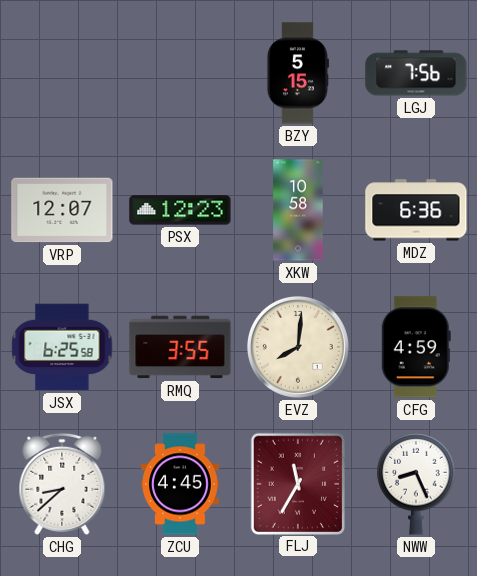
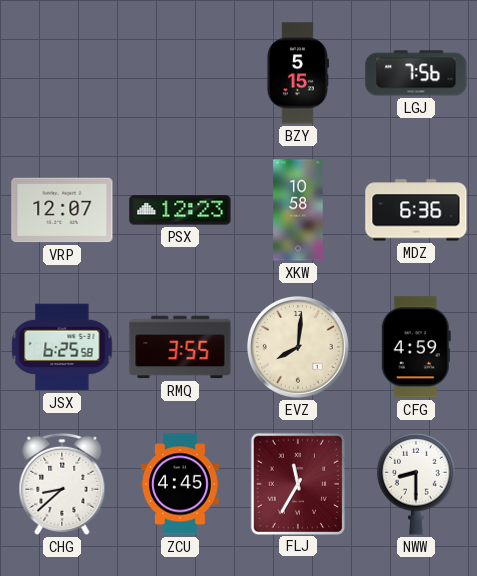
NWW: 8:26 -> 8:30
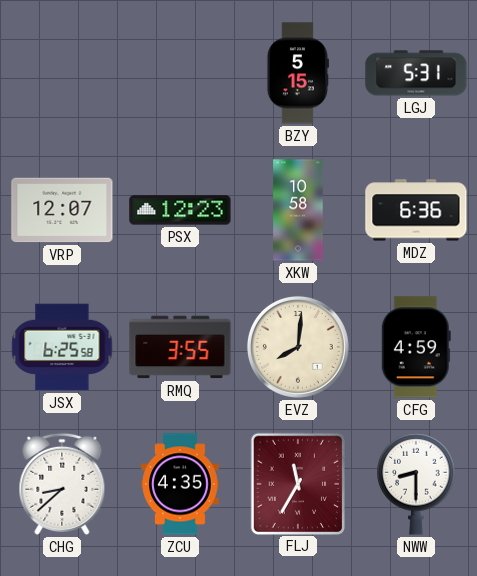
LGJ: 7:56 -> 5:31
ZCU: 4:45 -> 4:35
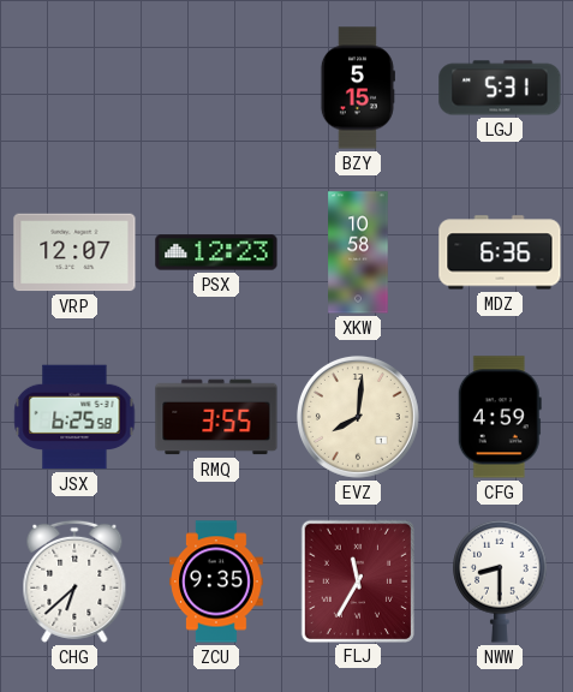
CHG: 8:38 -> 6:38
ZCU: 4:35 -> 9:35
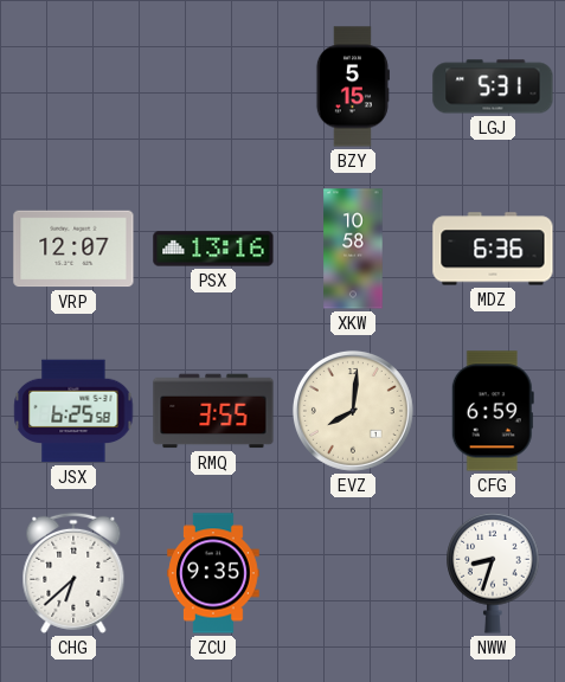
PSX: 12:23 -> 13:16
CFG: 4:59 -> 6:59
FLJ: 11:35 -> none
NWW: 8:30 -> 8:33
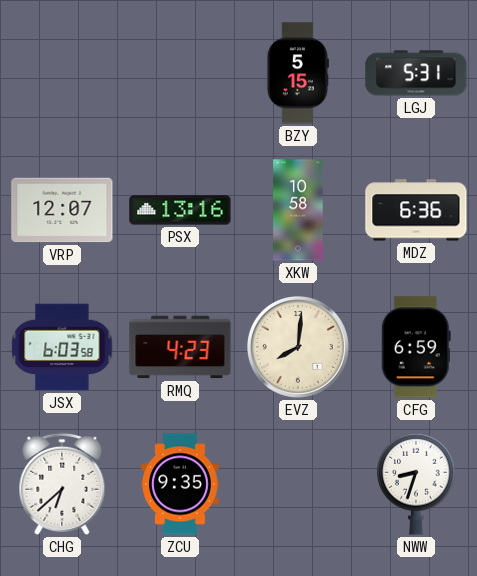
JSX: 6:25 -> 6:03
RMQ: 3:55 -> 4:23
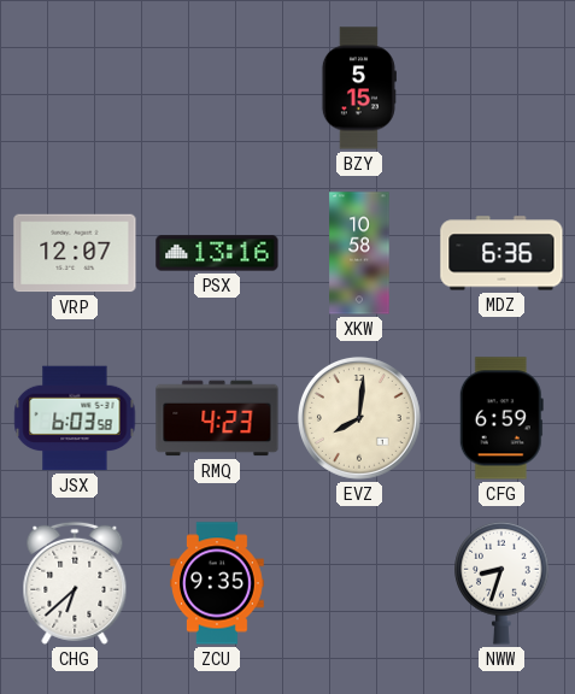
LGJ: 5:31 -> none
